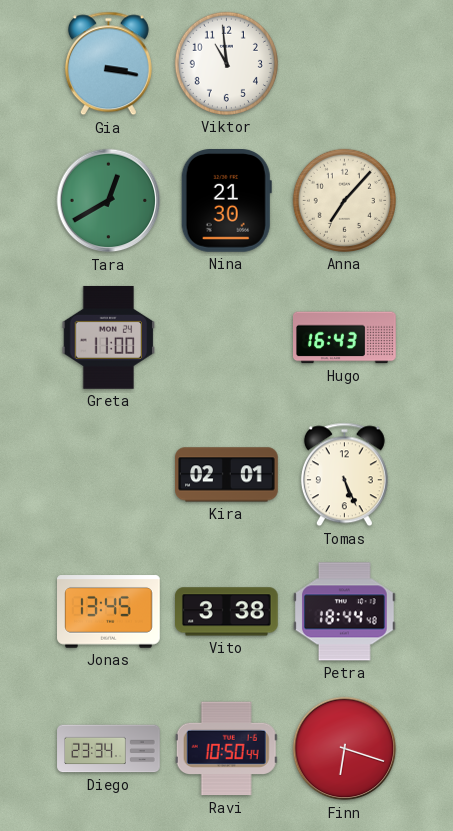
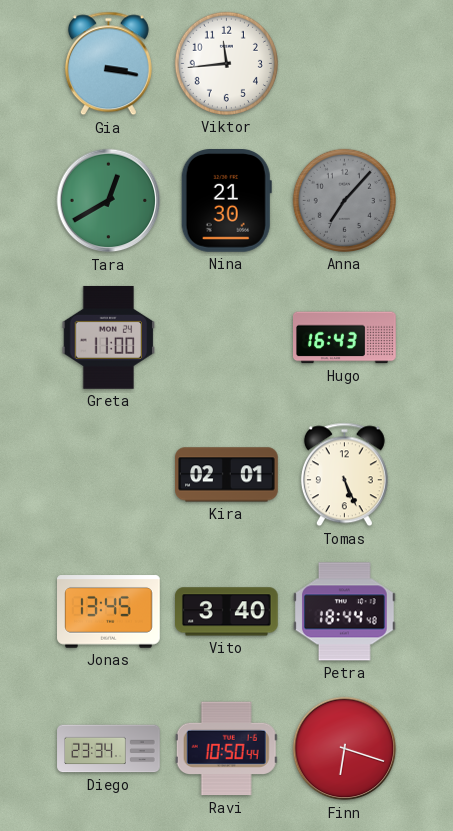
Viktor: 10:59 -> 11:44
Anna dial: cream -> grey
Vito: 3:38 -> 3:40
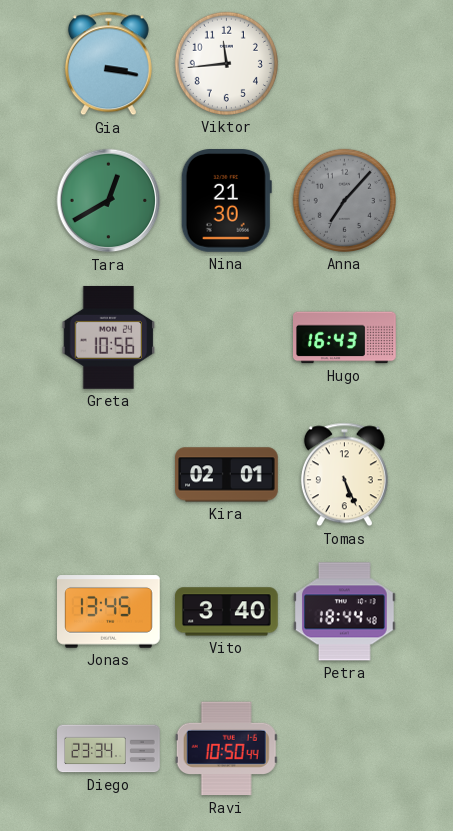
Greta: 11:00 -> 10:56
Finn: 6:18 -> none
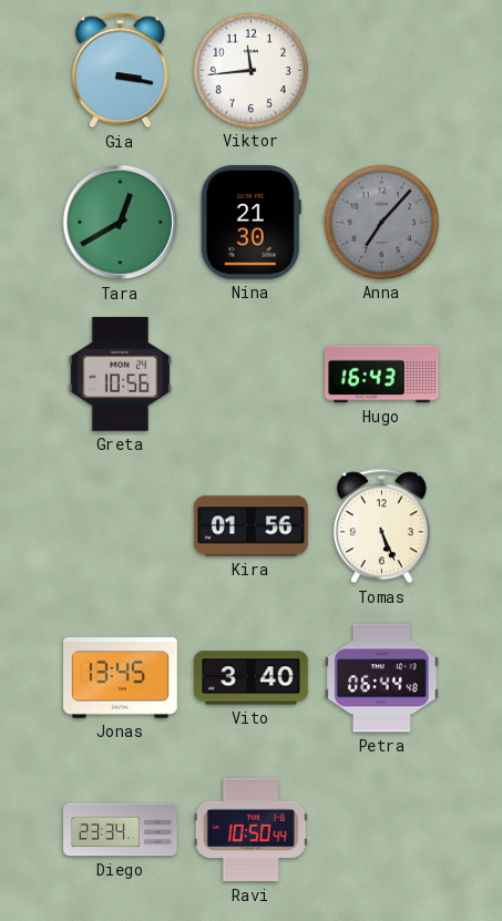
Kira: 02:01 -> 01:56
Petra: 18:44 -> 06:44
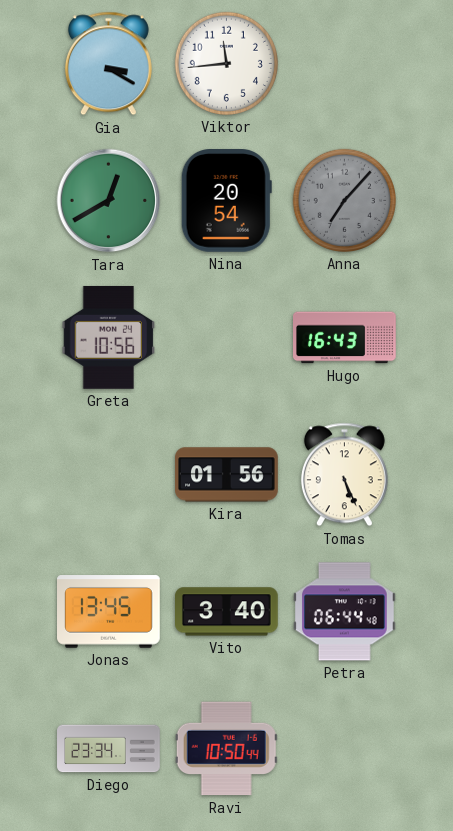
Gia: 3:17 -> 3:20
Nina: 21:30 -> 20:54
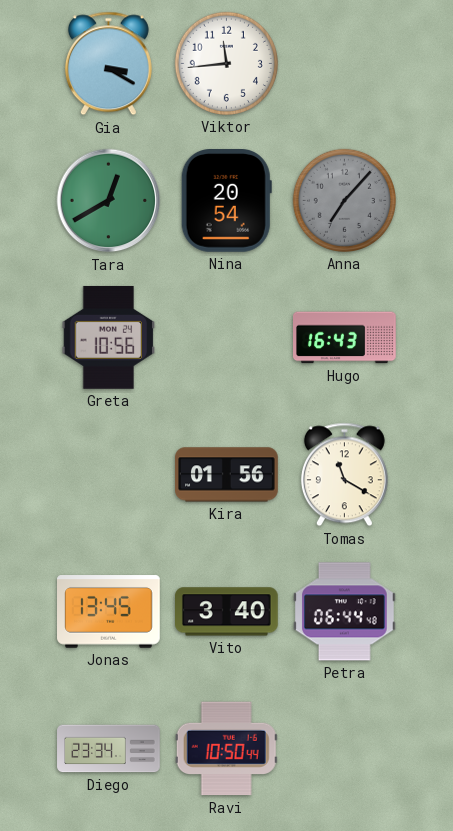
Tomas: 5:26 -> 11:20
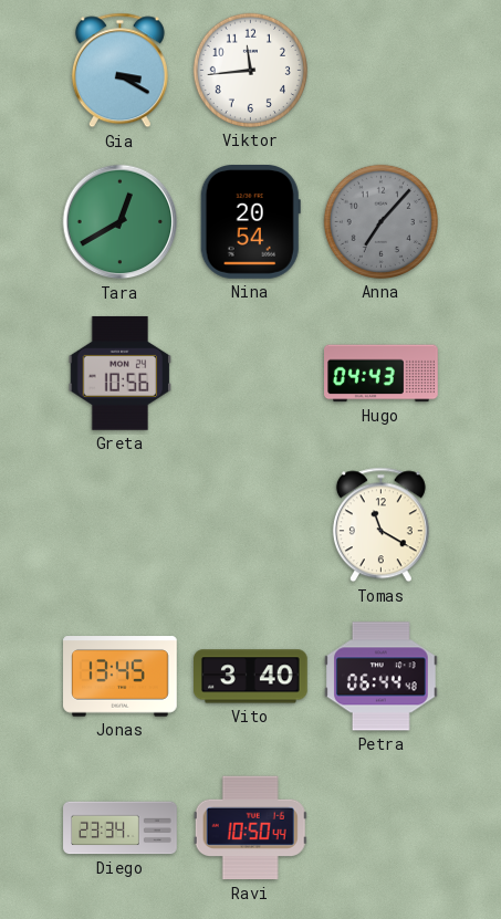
Hugo: 16:43 -> 04:43
Kira: 01:56 -> none
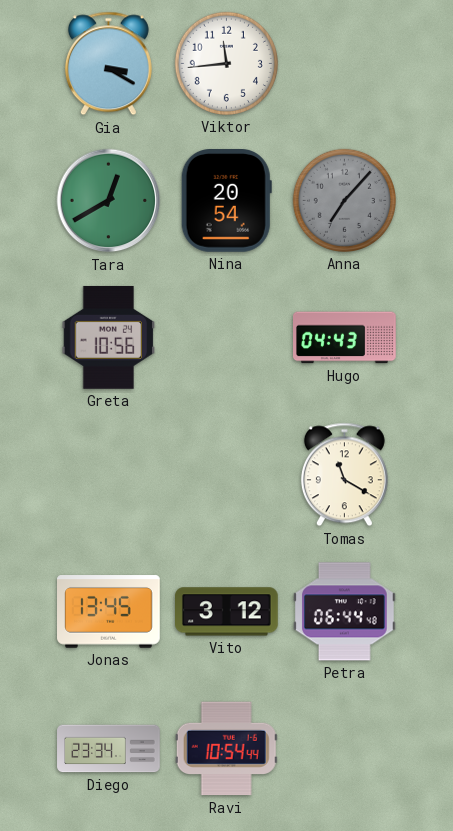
Vito: 3:40 -> 3:12
Ravi: 10:50 -> 10:54
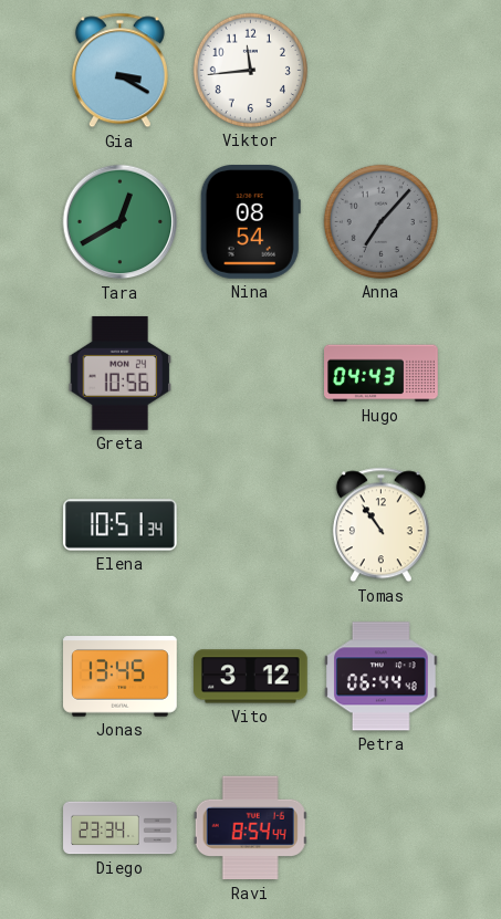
Nina: 20:54 -> 08:54
Elena: none -> 10:51
Tomas: 11:20 -> 10:54
Ravi: 10:54 -> 8:54
